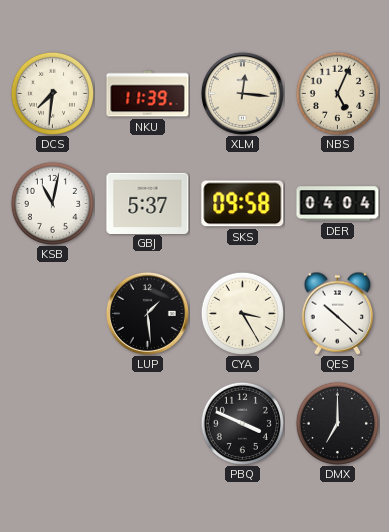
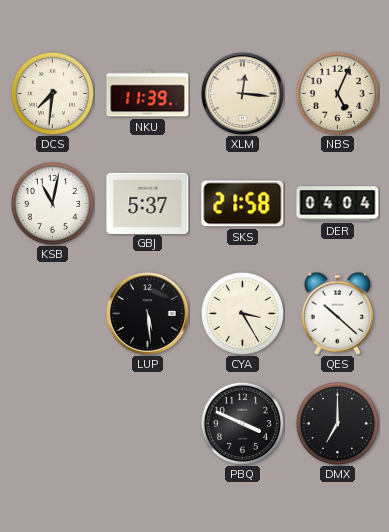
SKS: 09:58 -> 21:58
LUP: 1:29 -> 5:29
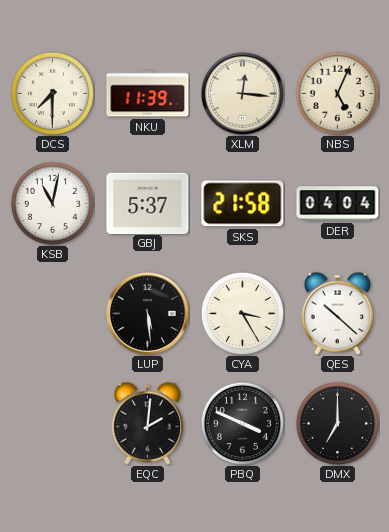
DCS: 7:31 -> 7:30
EQC: none -> 2:01
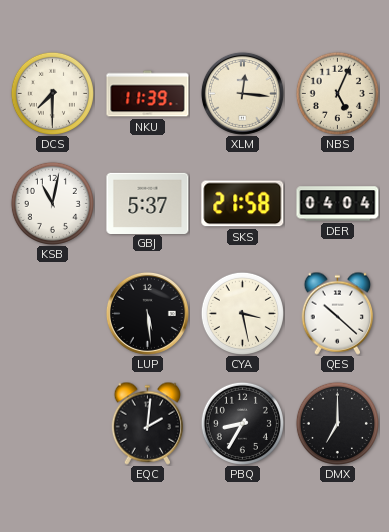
CYA: 3:25 -> 3:28
PBQ: 3:49 -> 8:35
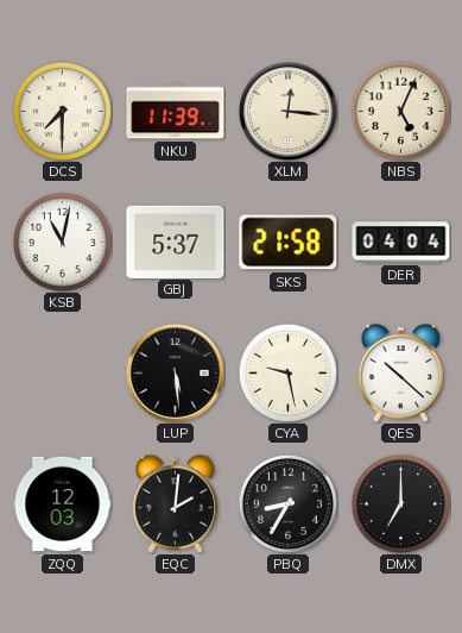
CYA: 3:28 -> 9:28
ZQQ: none -> 12:03
